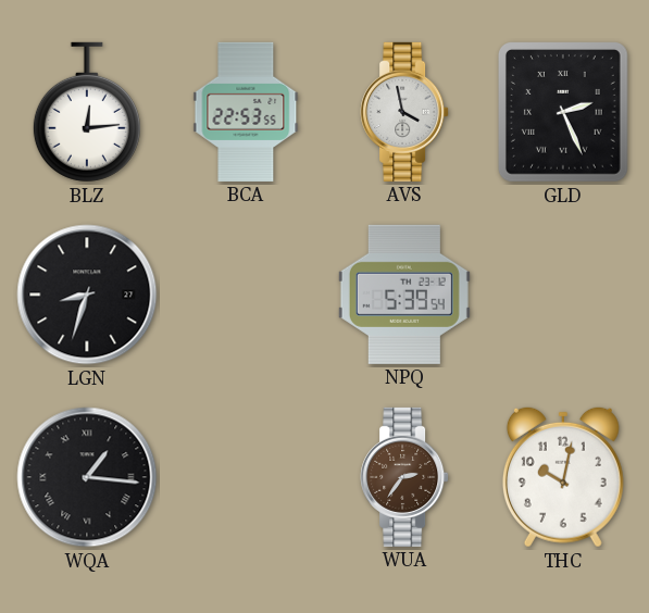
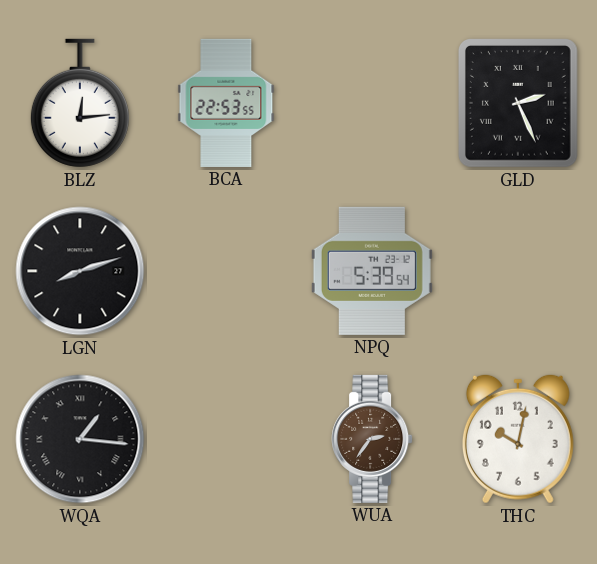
AVS: 3:58 -> none
LGN: 8:33 -> 8:12
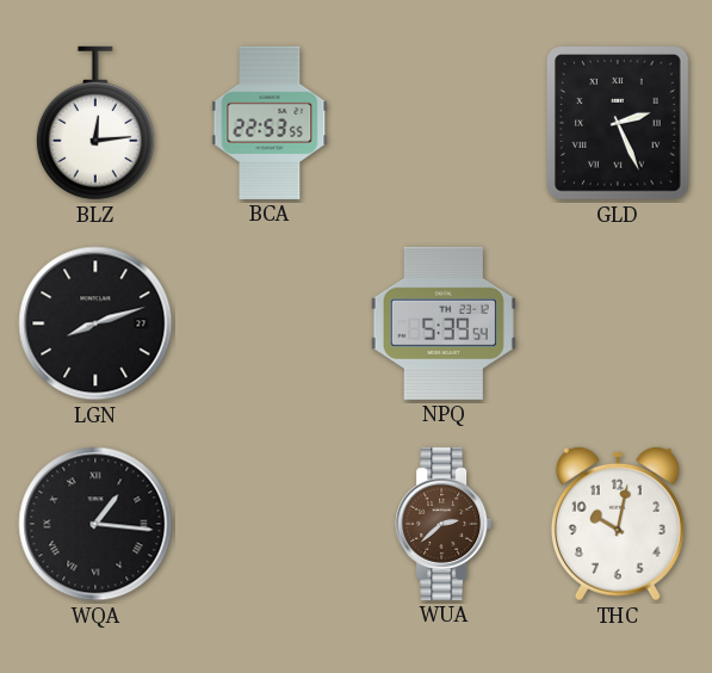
WUA: 2:36 -> 2:38
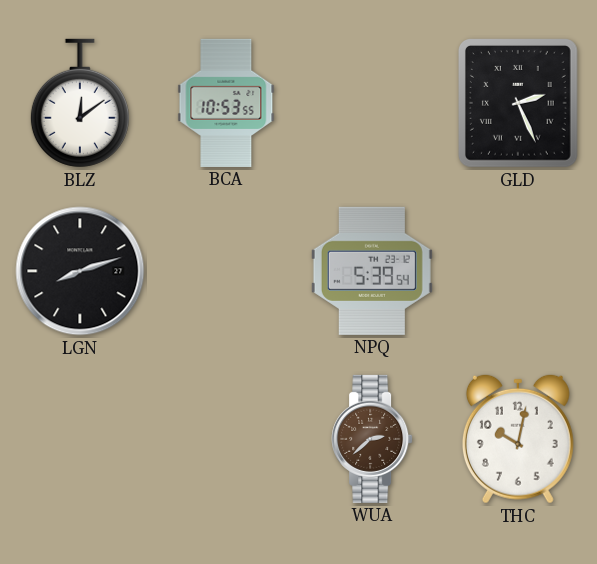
BLZ: 12:14 -> 12:09
BCA: 22:53 -> 10:53
WQA: 1:16 -> none
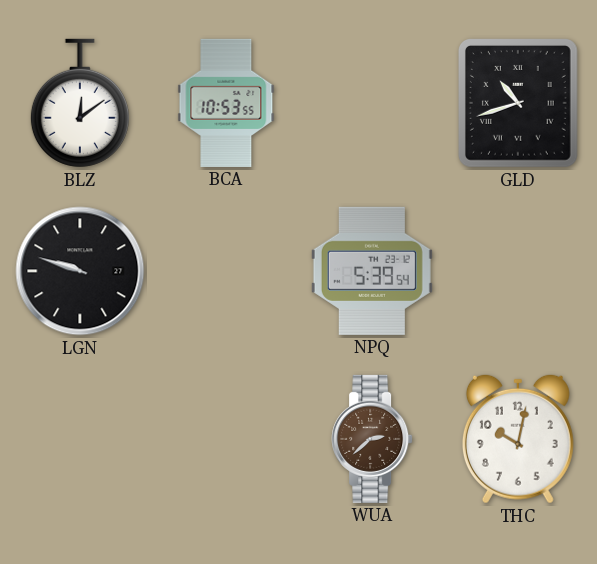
GLD: 2:26 -> 10:42
LGN: 8:12 -> 9:48
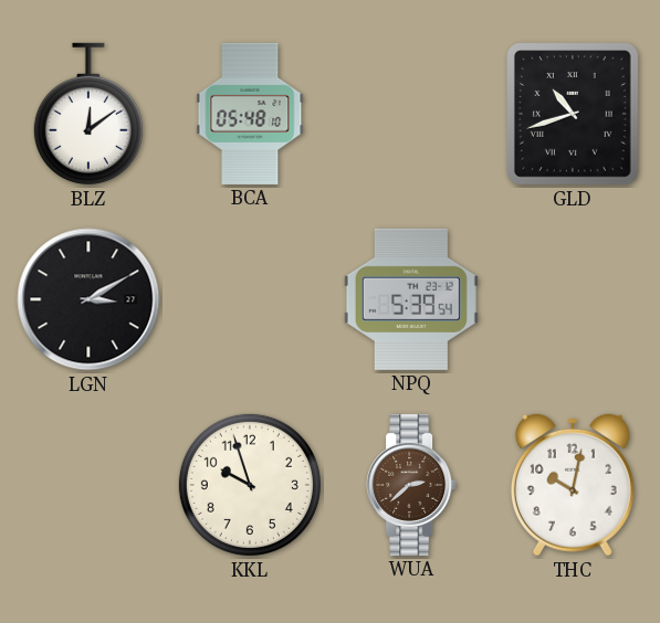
BCA: 10:53 -> 05:48
LGN: 9:48 -> 3:10
KKL: none -> 9:57
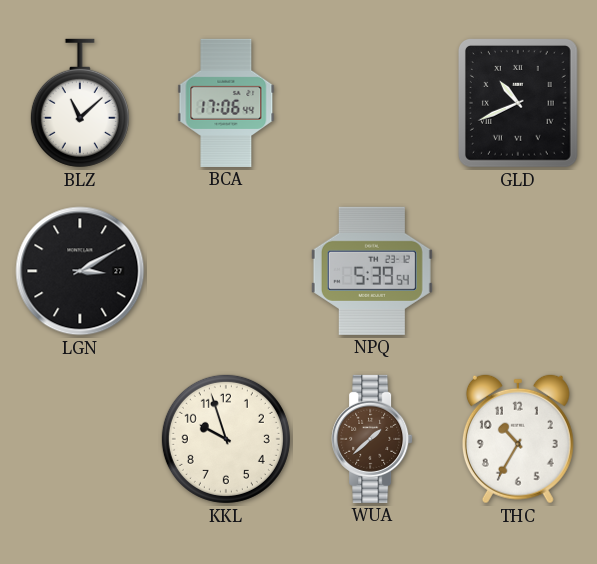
BLZ: 12:09 -> 11:08
BCA: 05:48 -> 17:06
GLD: 10:42 -> 10:41
WUA: 2:38 -> 1:38
THC: 10:02 -> 10:35
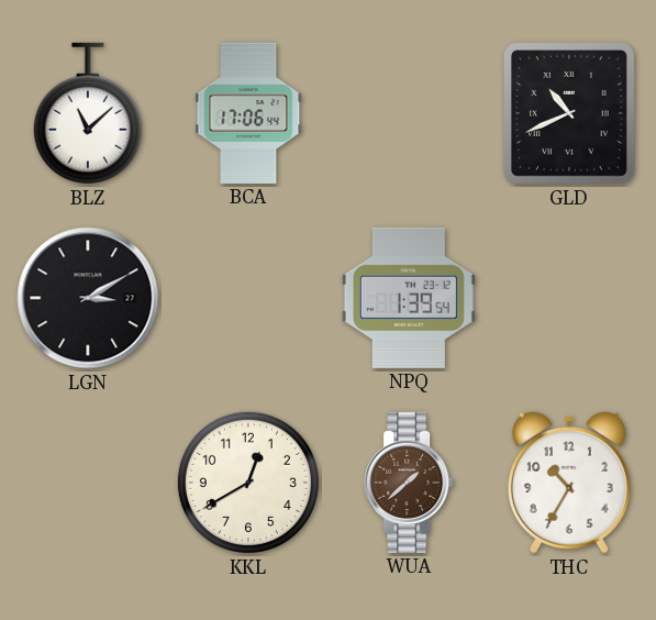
NPQ: 5:39 -> 1:39
KKL: 9:57 -> 12:40
